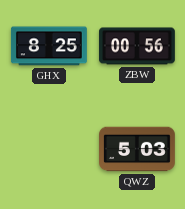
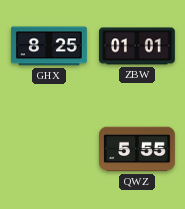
ZBW: 00:56 -> 01:01
QWZ: 5:03 -> 5:55
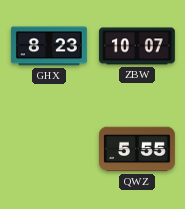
GHX: 8:25 -> 8:23
ZBW: 01:01 -> 10:07
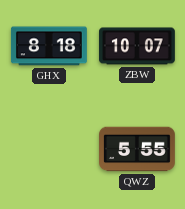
GHX: 8:23 -> 8:18
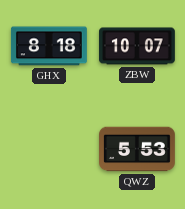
QWZ: 5:55 -> 5:53
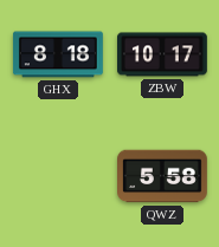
ZBW: 10:07 -> 10:17
QWZ: 5:53 -> 5:58
